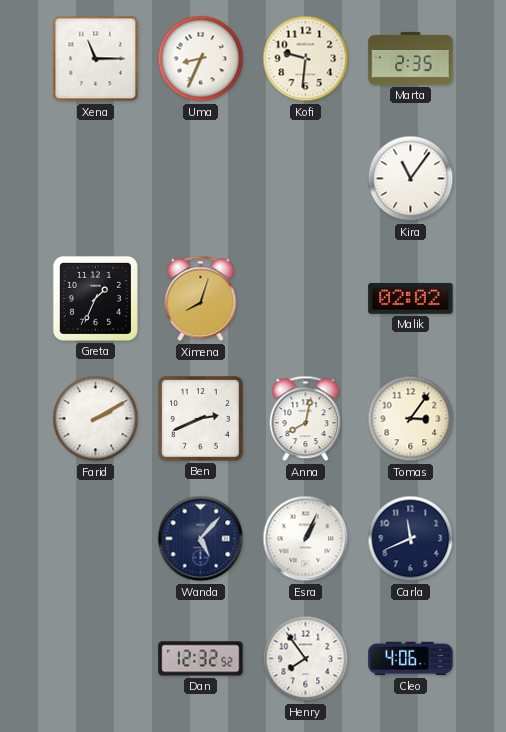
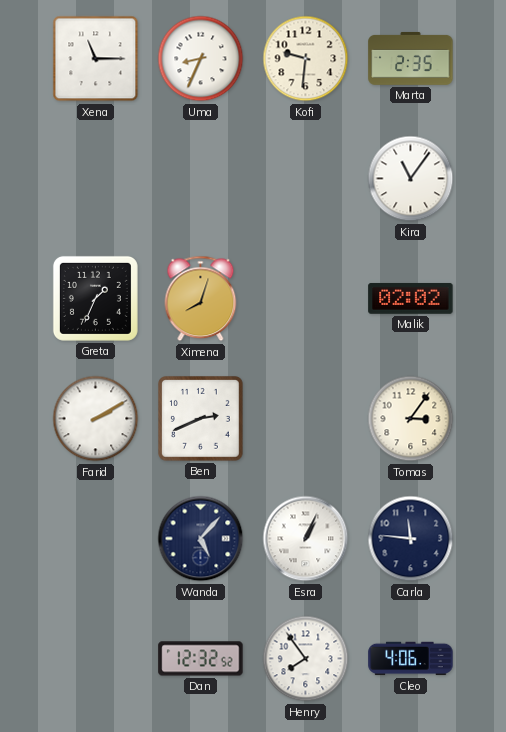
Anna: 8:02 -> none
Carla: 11:41 -> 11:46
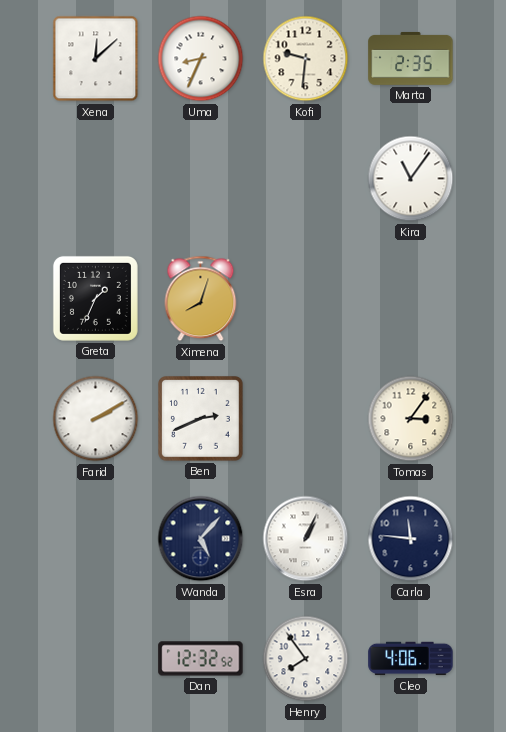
Xena: 11:15 -> 12:08
Malik: 02:02 -> none
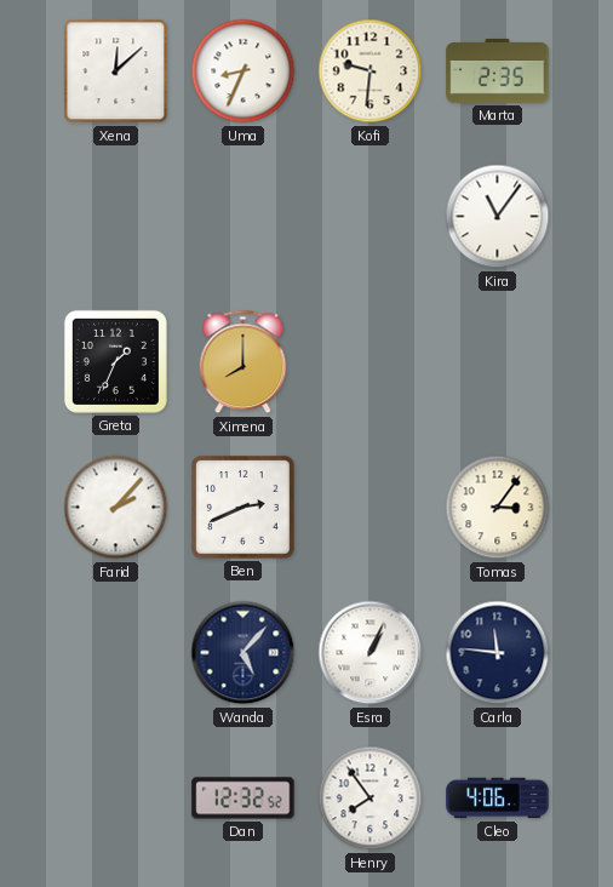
Ximena: 8:03 -> 8:00
Farid: 2:10 -> 2:07
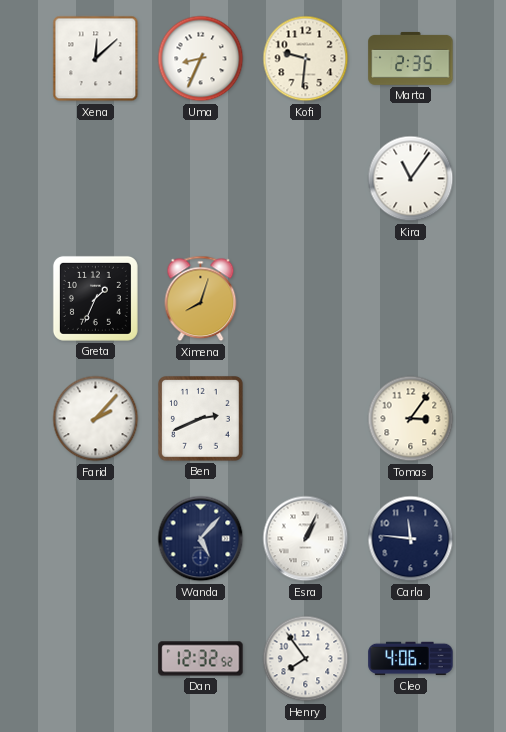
Ximena: 8:00 -> 8:03
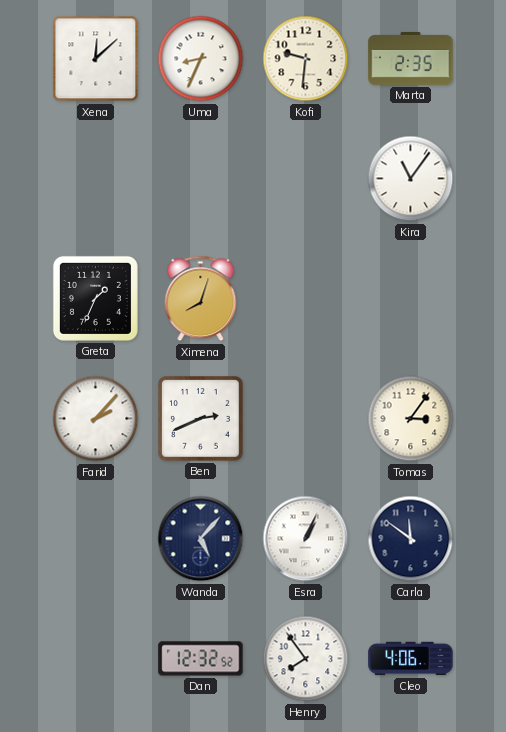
Carla: 11:46 -> 11:51
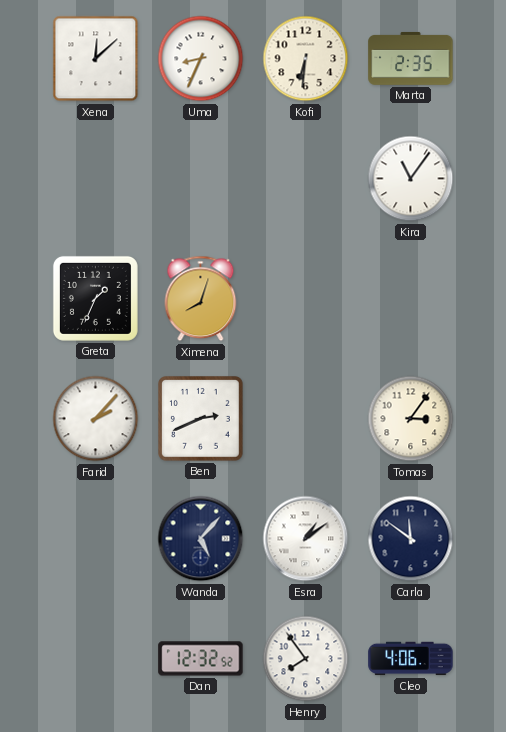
Kofi: 9:31 -> 6:31
Esra: 1:04 -> 1:09
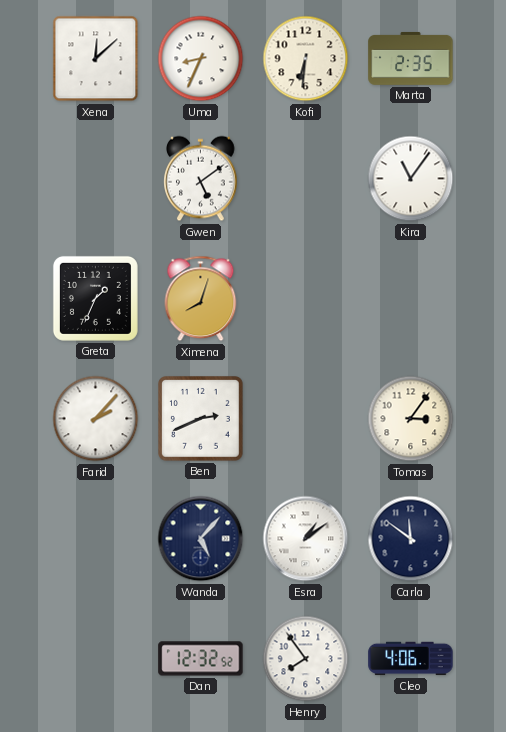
Gwen: none -> 5:09
